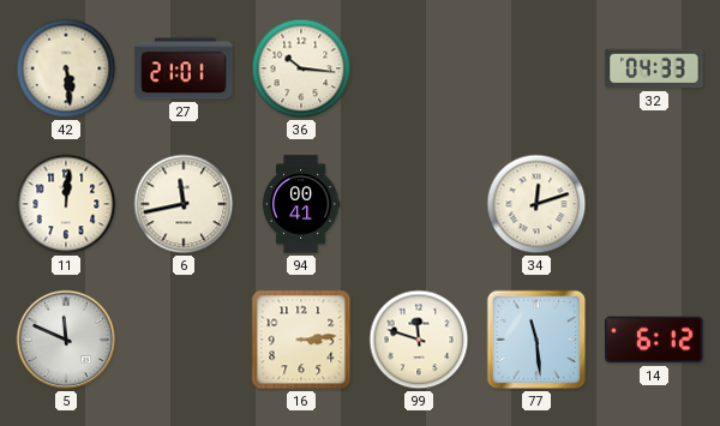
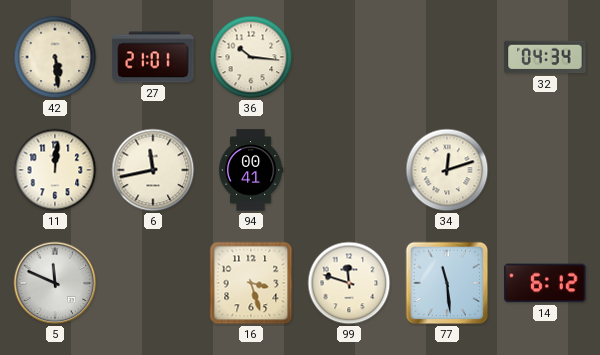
32: 04:33 -> 04:34
16: 3:14 -> 3:27
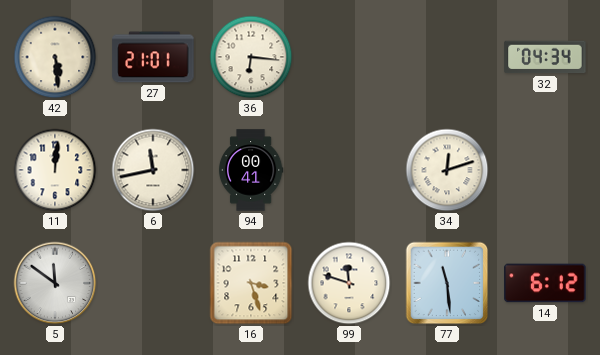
36: 10:16 -> 6:16
5: 11:49 -> 11:51
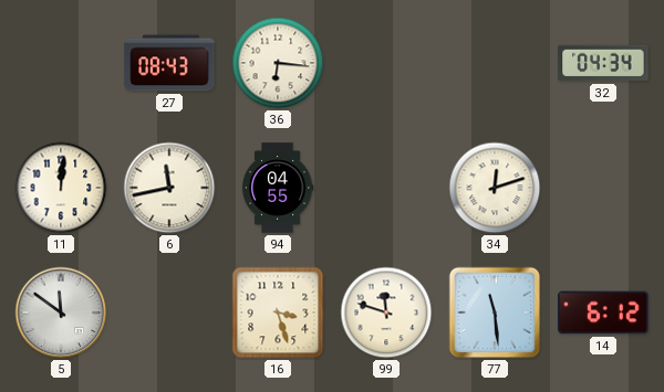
42: 5:29 -> none
27: 21:01 -> 08:43
94: 00:41 -> 04:55
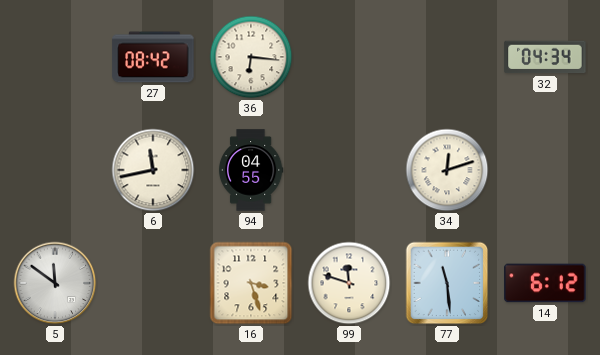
27: 08:43 -> 08:42
11: 12:01 -> none
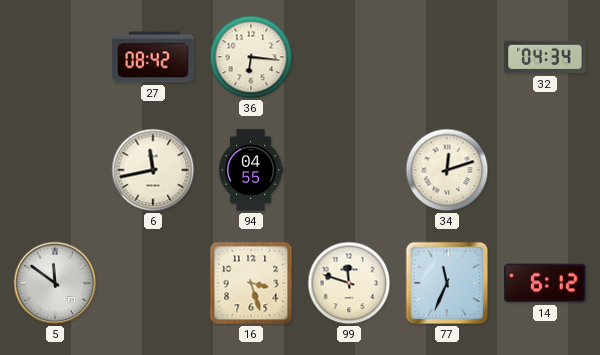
77: 11:29 -> 11:34
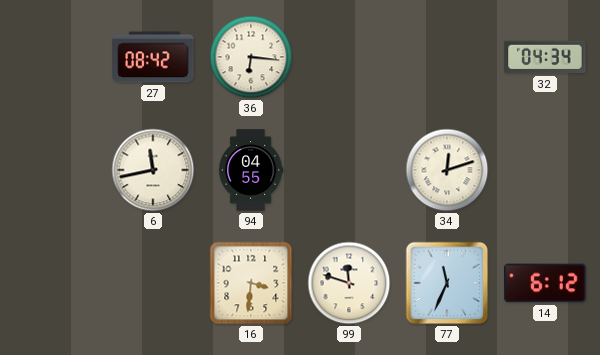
5: 11:51 -> none
16: 3:27 -> 3:31
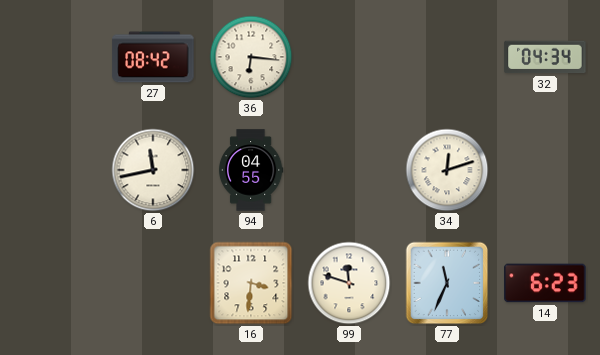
14: 6:12 -> 6:23
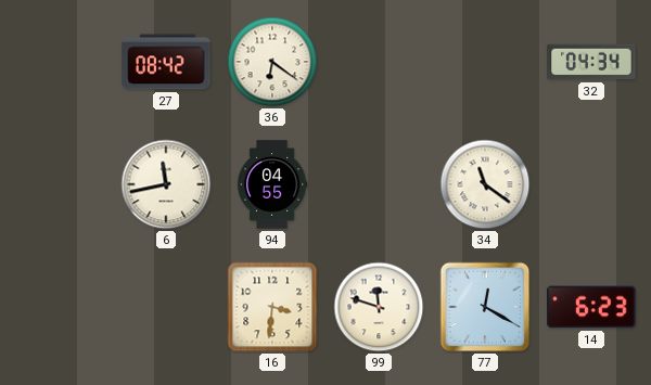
36: 6:16 -> 6:21
34: 12:12 -> 11:21
77: 11:34 -> 12:20
